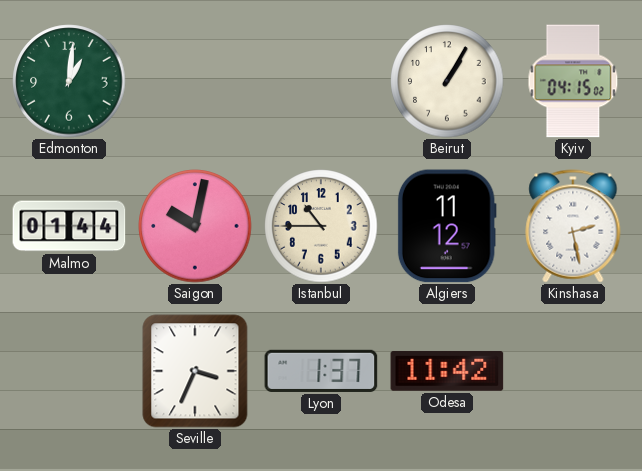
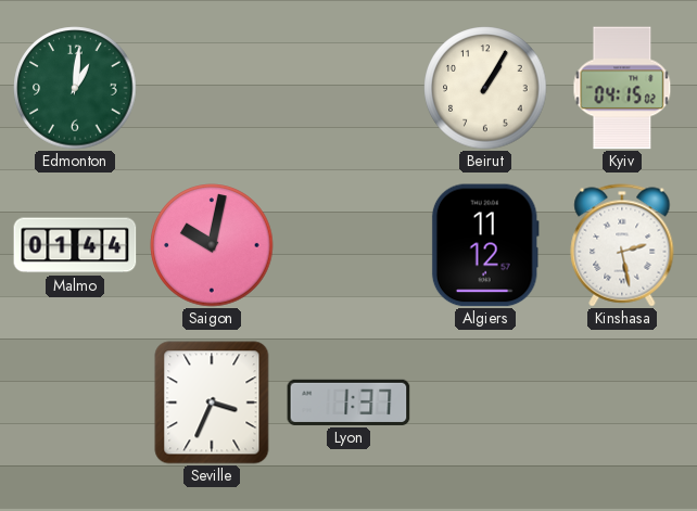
Istanbul: 10:45 -> none
Odesa: 11:42 -> none
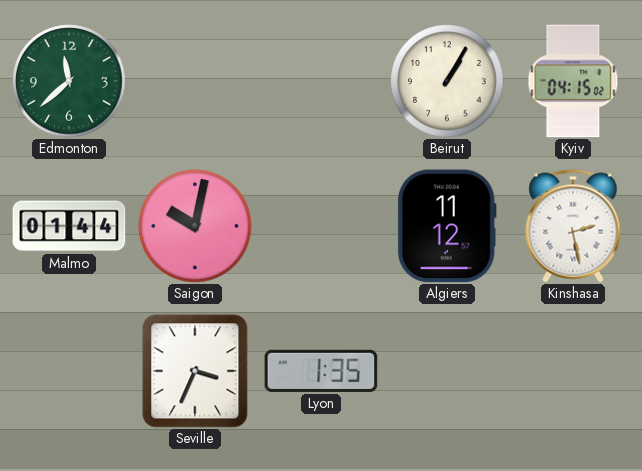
Edmonton: 1:01 -> 11:38
Lyon: 1:37 -> 1:35
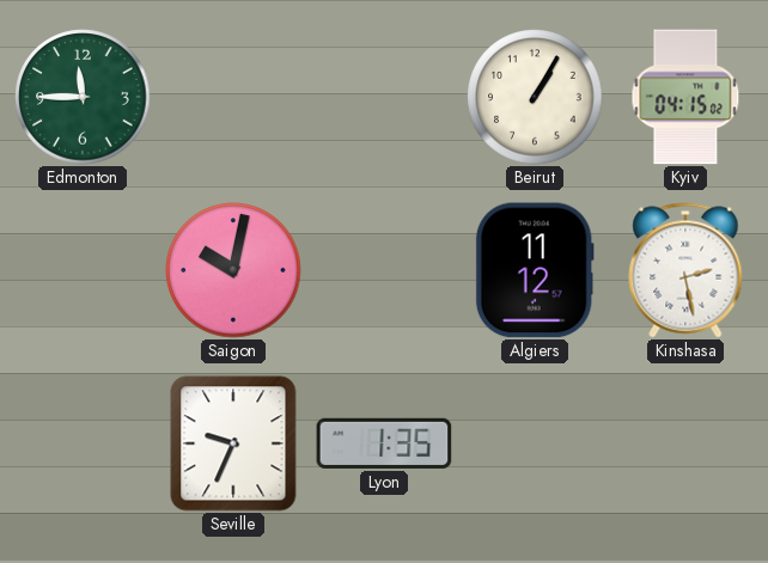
Edmonton: 11:38 -> 11:45
Malmo: 01:44 -> none
Seville: 3:34 -> 9:34
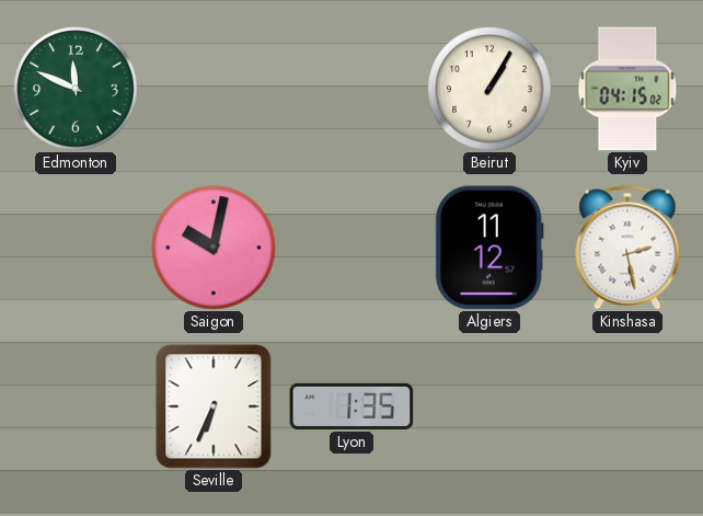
Edmonton: 11:45 -> 11:49
Seville: 9:34 -> 6:34
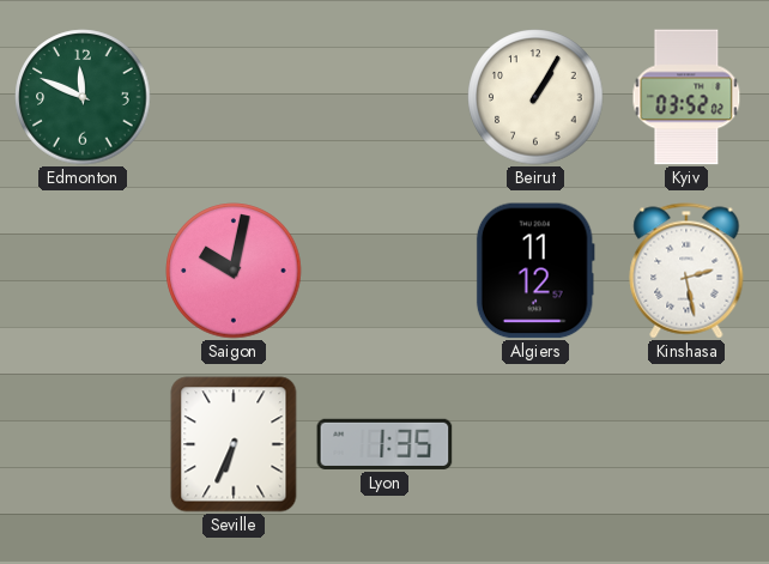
Kyiv: 04:15 -> 03:52
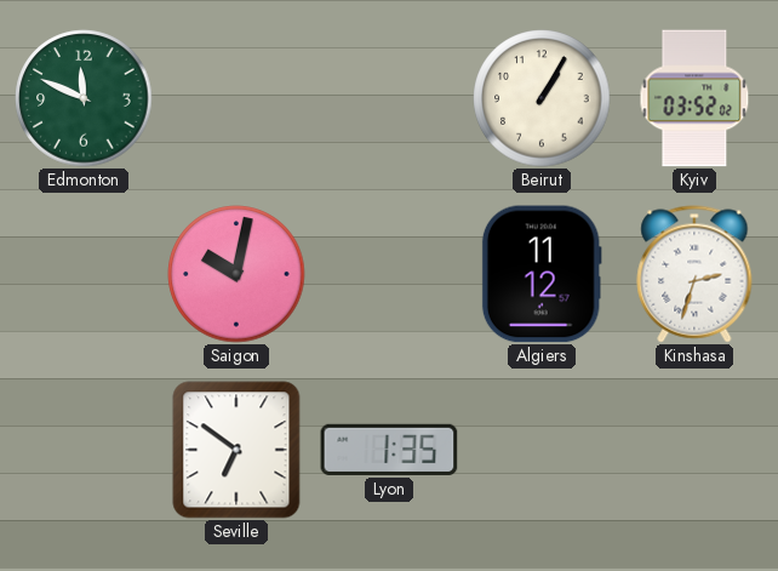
Kinshasa: 2:28 -> 2:33
Seville: 6:34 -> 6:51
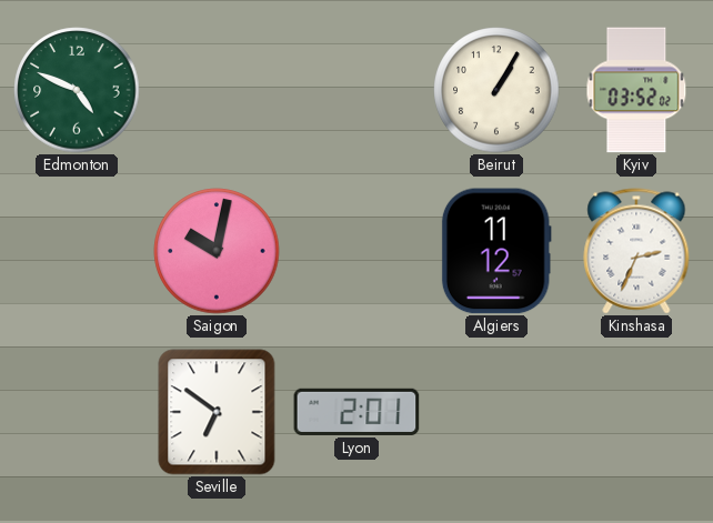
Edmonton: 11:49 -> 4:49
Kinshasa: 2:33 -> 2:34
Lyon: 1:35 -> 2:01
